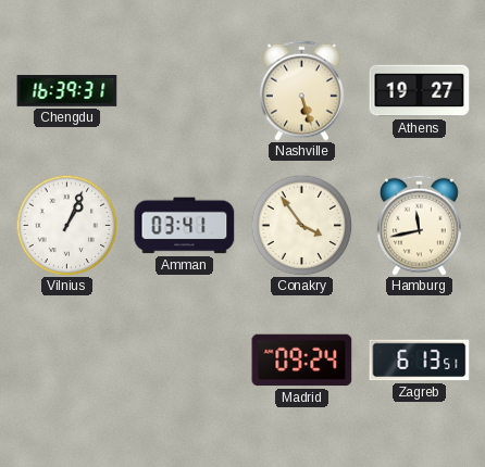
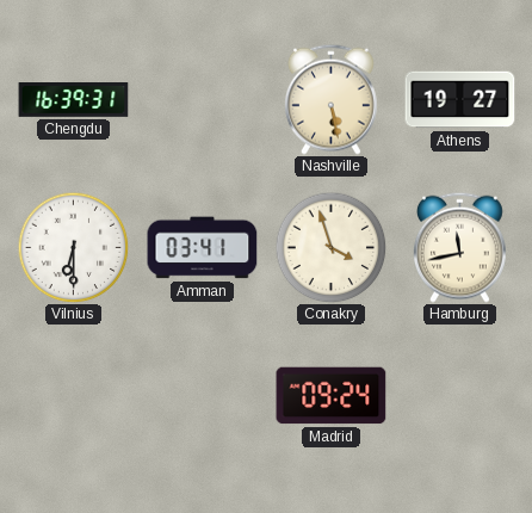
Nashville: 5:27 -> 5:28
Vilnius: 1:04 -> 6:30
Conakry: 3:54 -> 3:57
Zagreb: 6:13 -> none
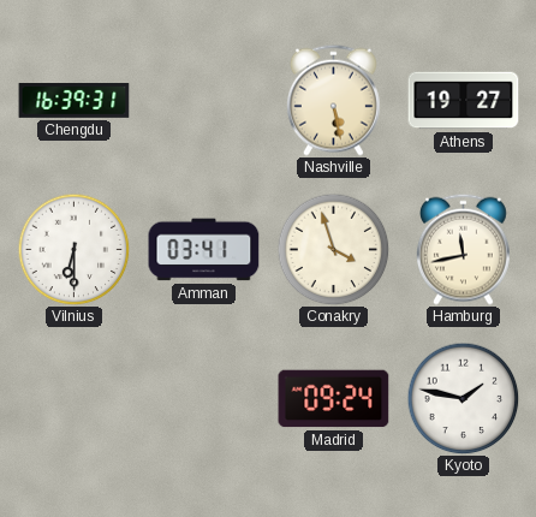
Kyoto: none -> 1:47
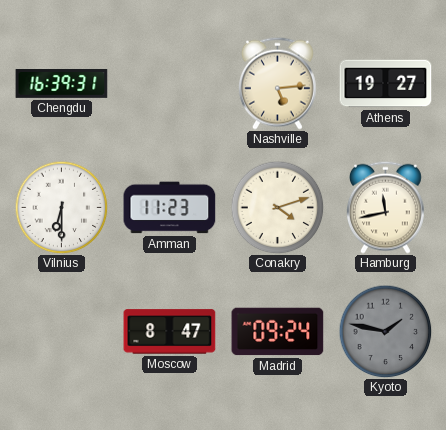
Nashville: 5:28 -> 5:14
Amman: 03:41 -> 11:23
Conakry: 3:57 -> 4:12
Moscow: none -> 8:47
Kyoto dial: white -> grey
